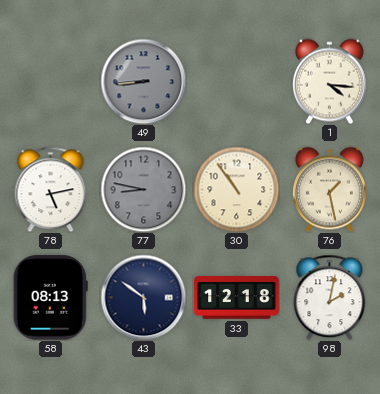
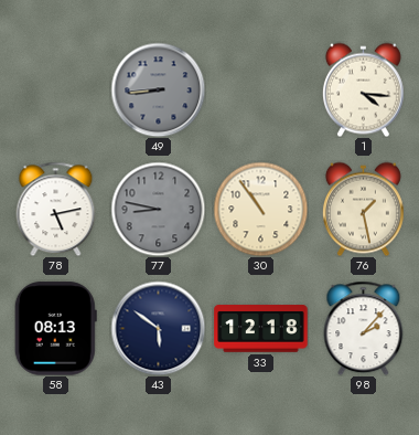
98: 2:02 -> 2:07
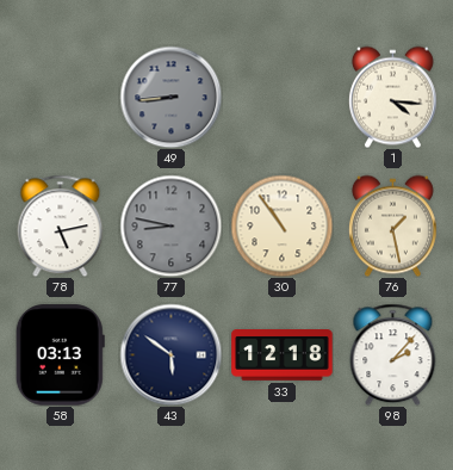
58: 08:13 -> 03:13
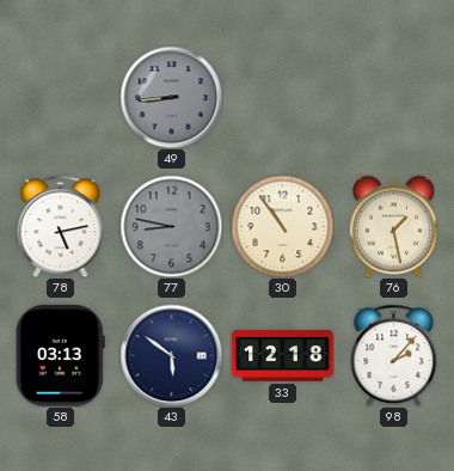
1: 4:16 -> none
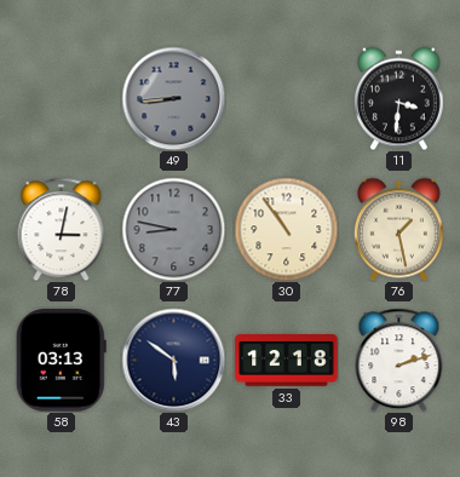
11: none -> 3:31
78: 5:13 -> 3:02
98: 2:07 -> 2:12
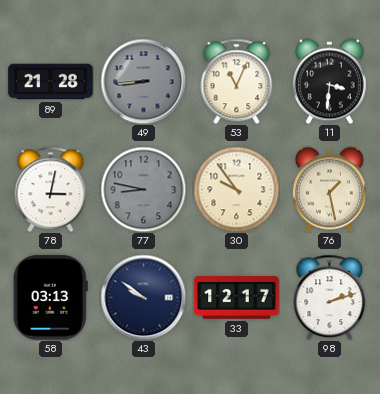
89: none -> 21:28
53: none -> 11:04
30: 10:54 -> 9:54
43: 5:51 -> 9:51
33: 12:18 -> 12:17
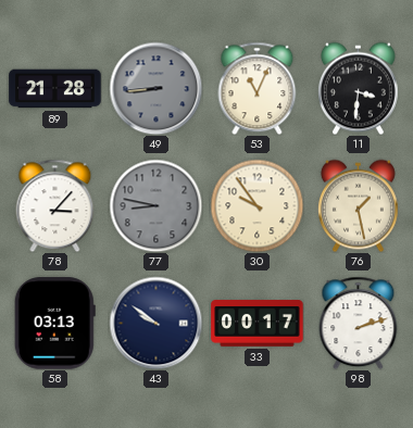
78: 3:02 -> 3:07
33: 12:17 -> 00:17
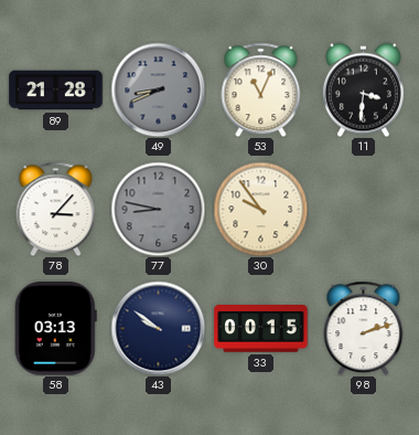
49: 8:44 -> 8:41
76: 1:28 -> none
33: 00:17 -> 00:15
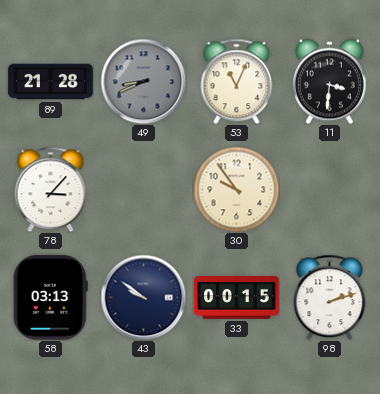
77: 8:47 -> none
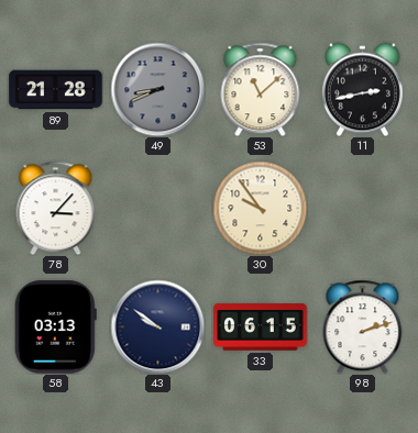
53: 11:04 -> 11:08
11: 3:31 -> 2:43
33: 00:15 -> 06:15
